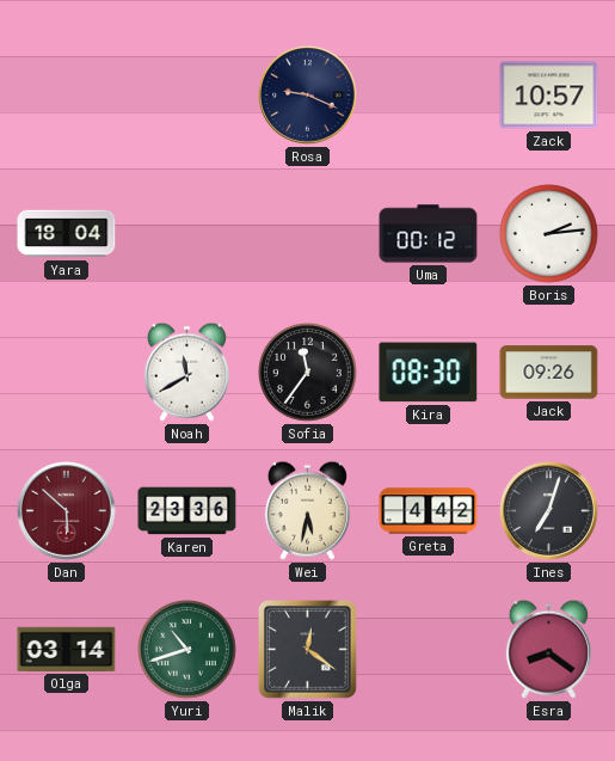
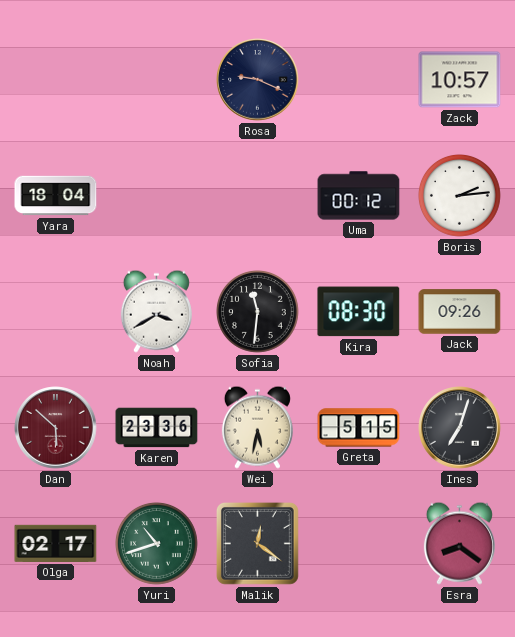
Noah: 11:40 -> 3:40
Sofia: 11:36 -> 11:31
Greta: 4:42 -> 5:15
Olga: 03:14 -> 02:17
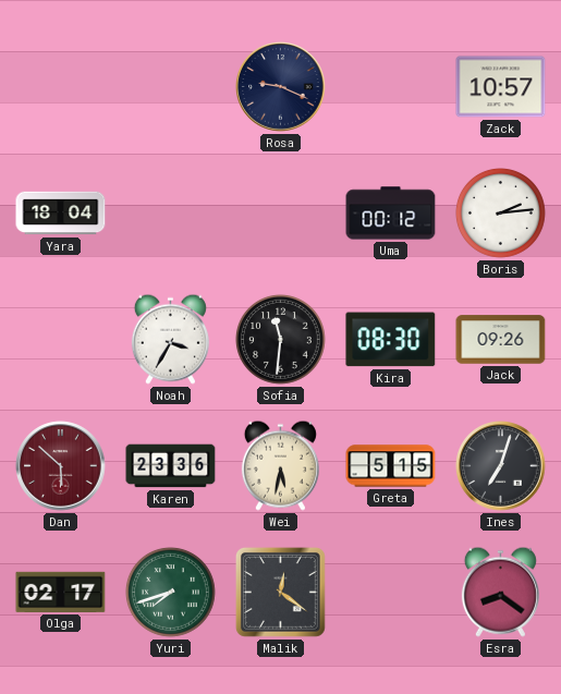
Noah: 3:40 -> 3:35
Yuri: 10:42 -> 7:42
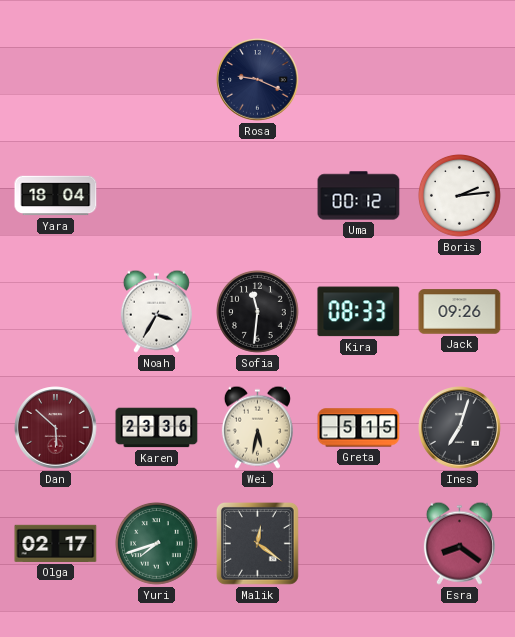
Zack: 10:57 -> none
Kira: 08:30 -> 08:33
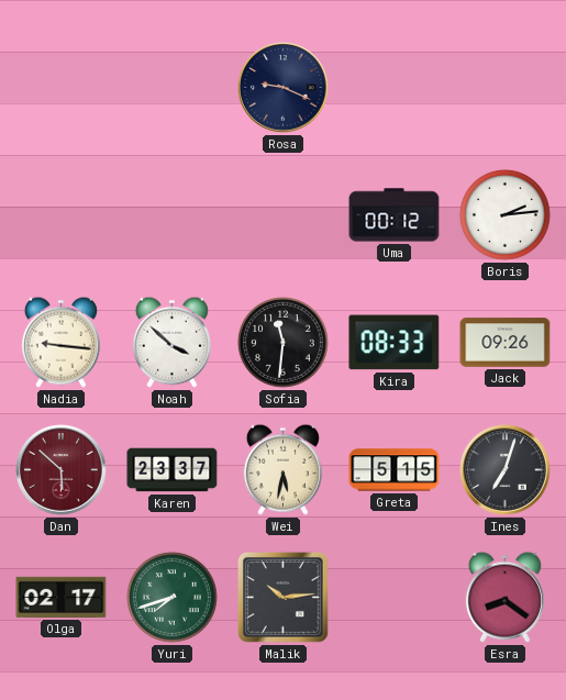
Yara: 18:04 -> none
Nadia: none -> 9:16
Noah: 3:35 -> 3:52
Karen: 23:36 -> 23:37
Malik: 12:21 -> 10:14
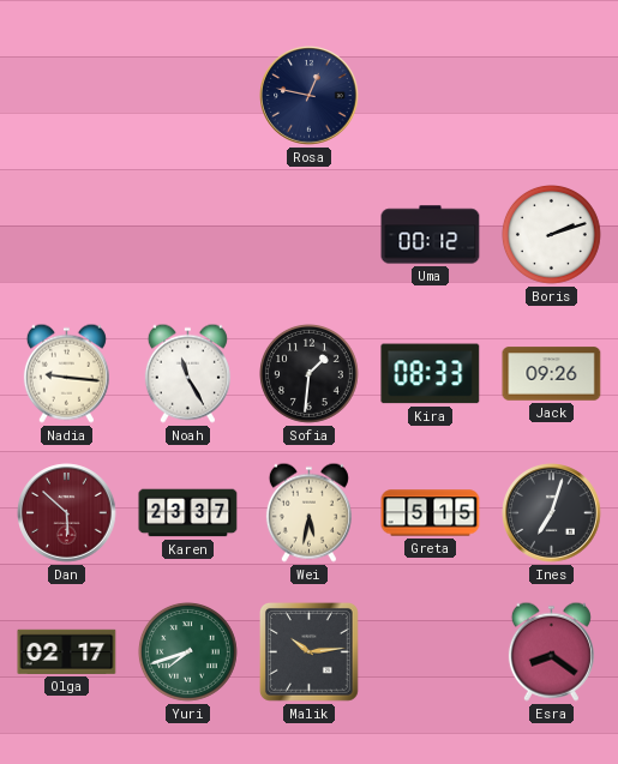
Rosa: 9:19 -> 12:47
Boris: 2:14 -> 2:12
Noah: 3:52 -> 11:25
Sofia: 11:31 -> 1:31
